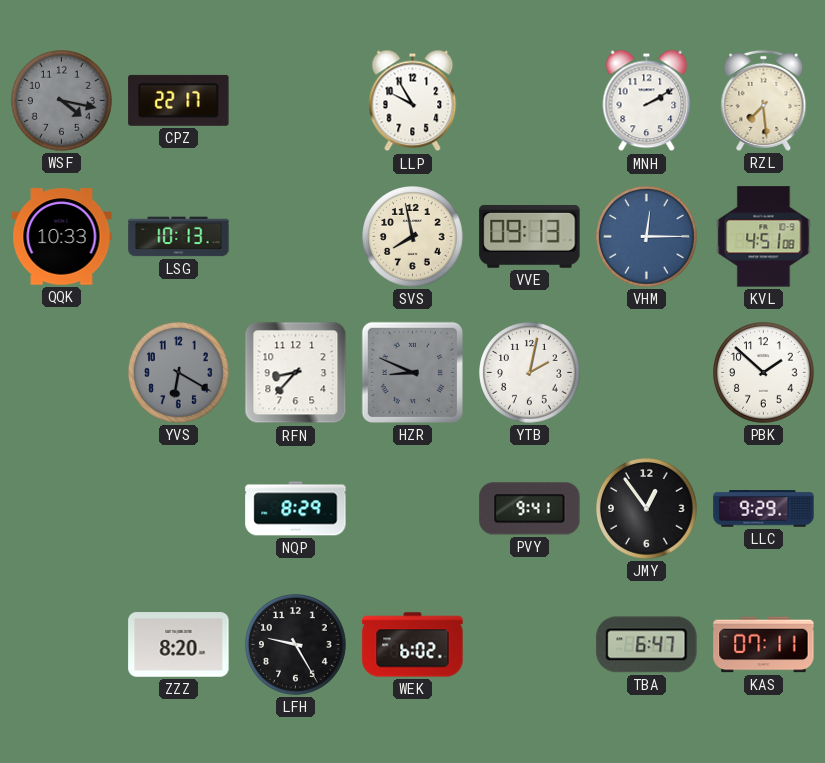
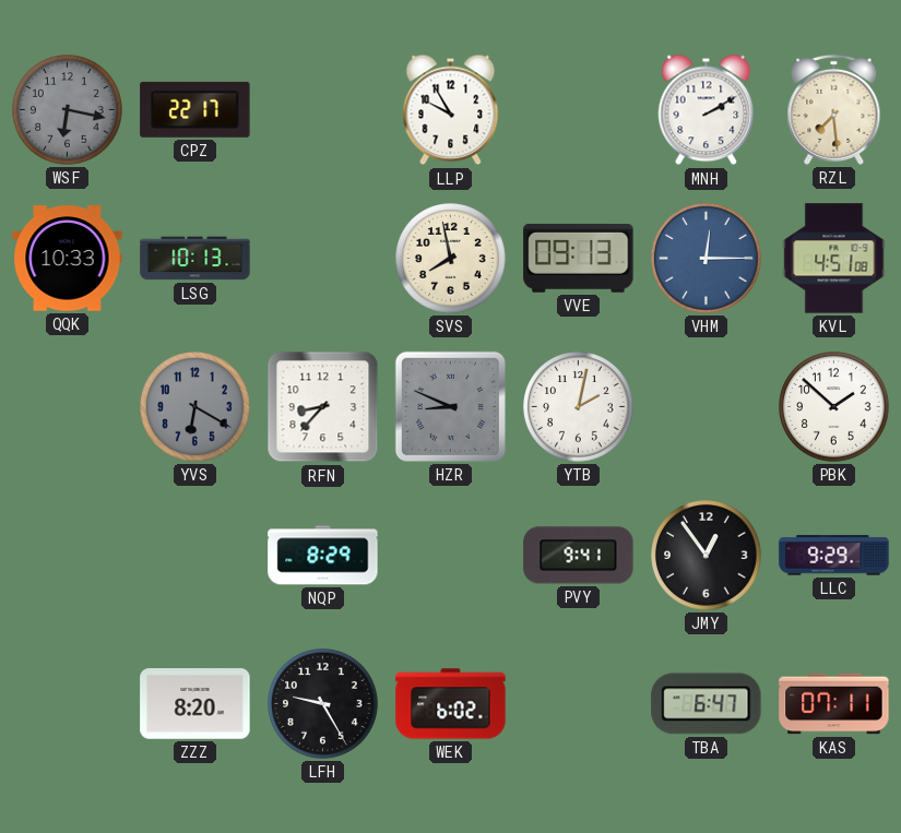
WSF: 4:17 -> 6:17
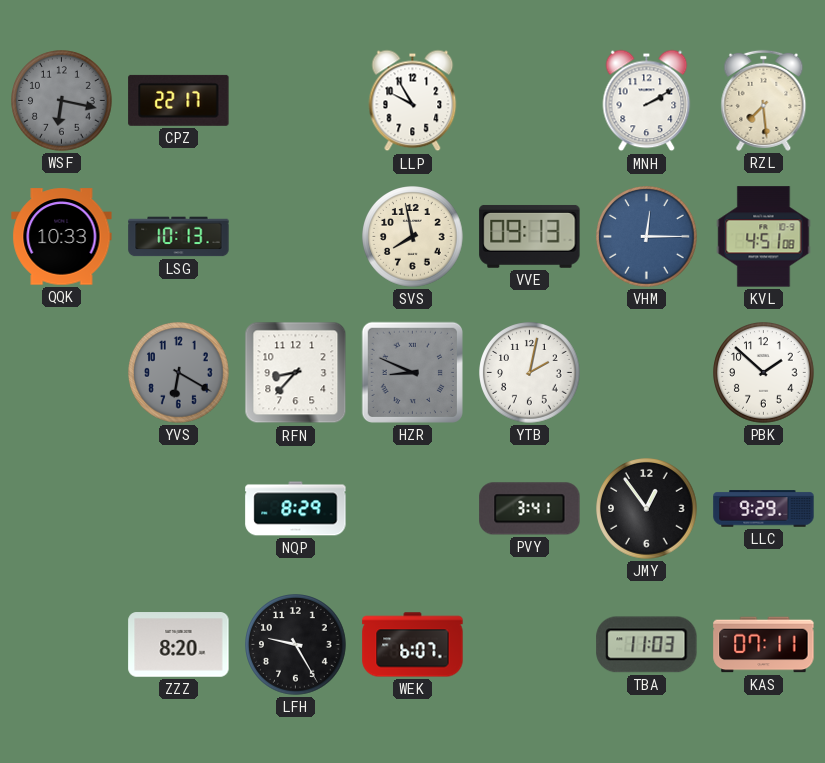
PVY: 9:41 -> 3:41
WEK: 6:02 -> 6:07
TBA: 6:47 -> 11:03
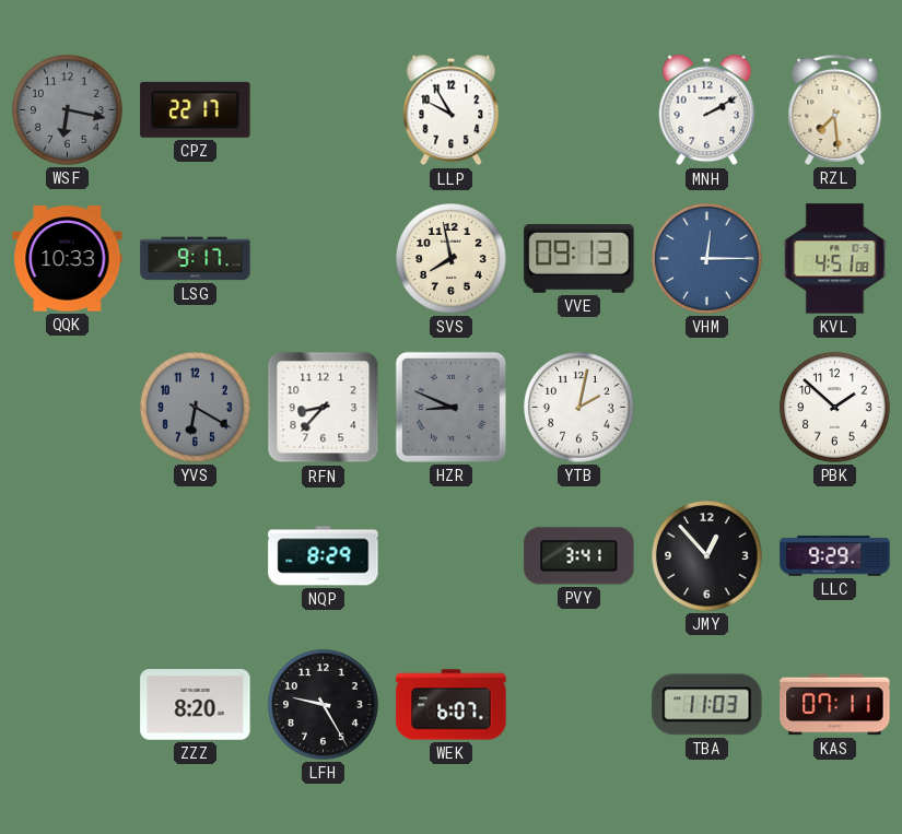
LSG: 10:13 -> 9:17
JMY: 12:54 -> 12:53
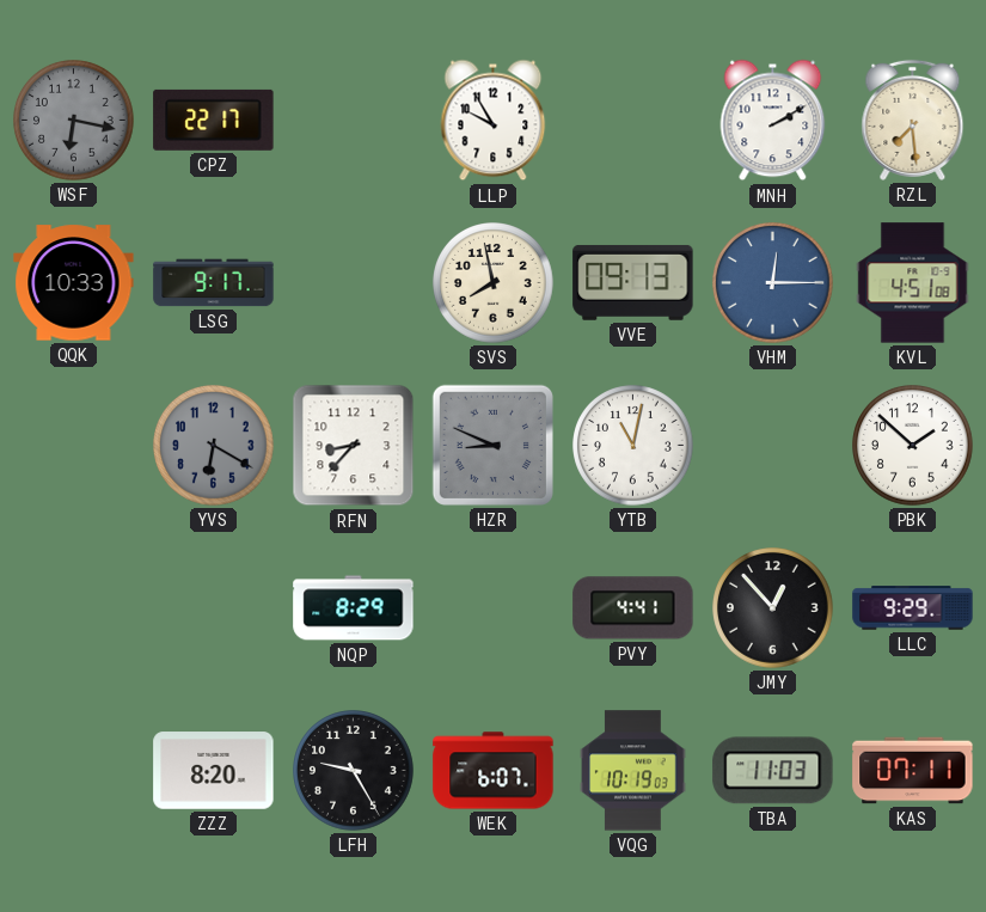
YTB: 2:02 -> 11:02
PVY: 3:41 -> 4:41
VQG: none -> 10:19
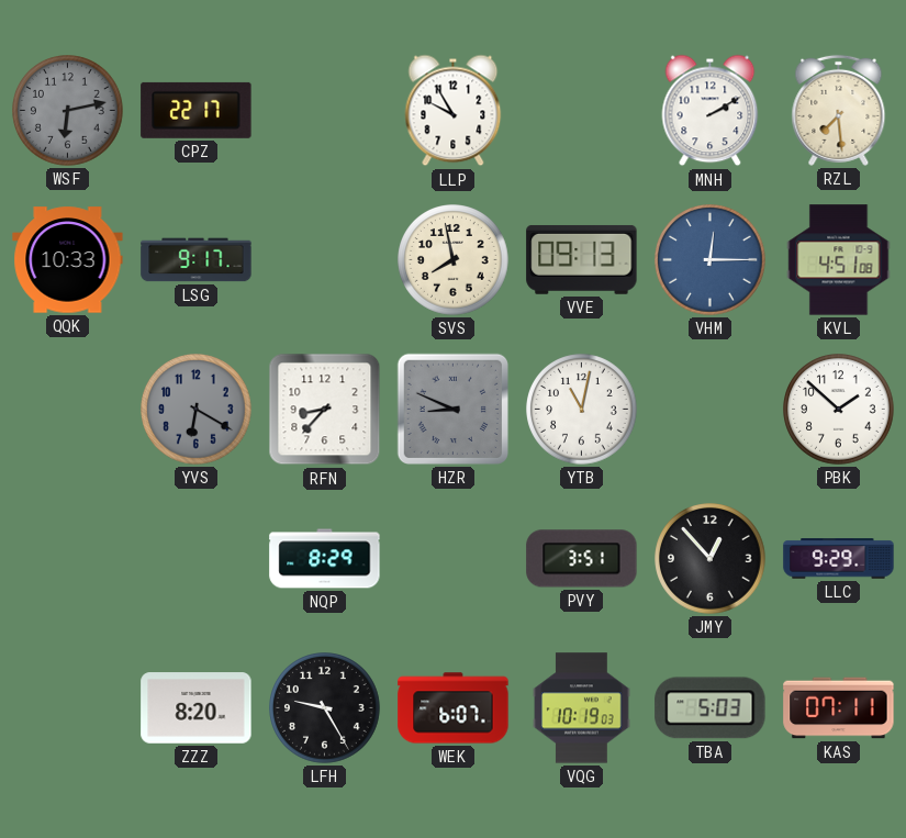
WSF: 6:17 -> 6:13
PVY: 4:41 -> 3:51
TBA: 11:03 -> 5:03
